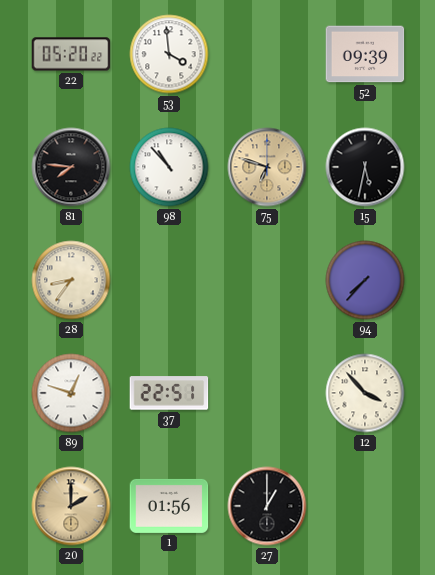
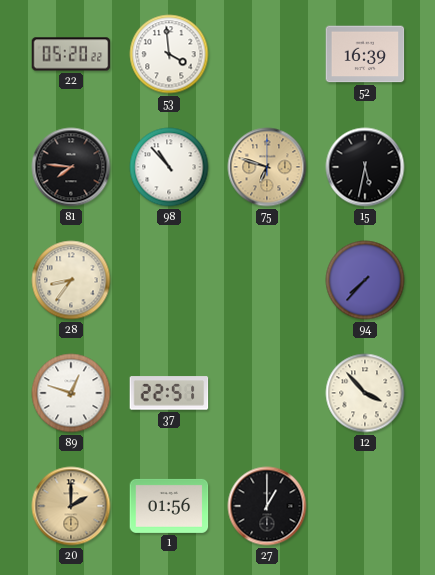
52: 09:39 -> 16:39
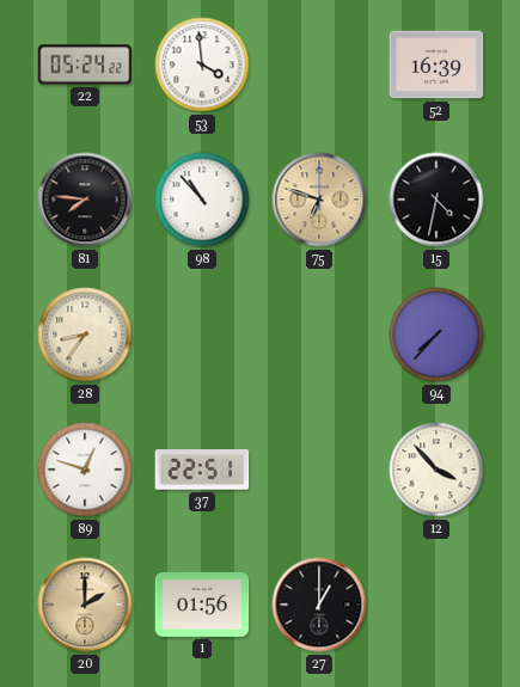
22: 05:20 -> 05:24
15: 5:32 -> 4:32
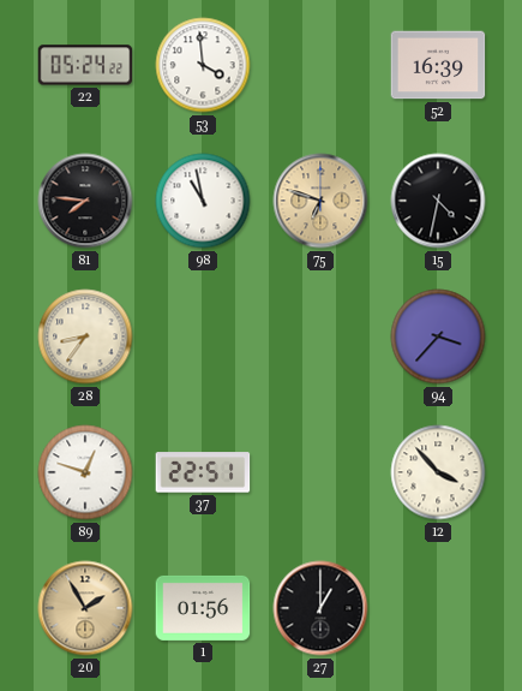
98: 10:53 -> 10:58
94: 7:37 -> 3:37
20: 2:00 -> 1:55
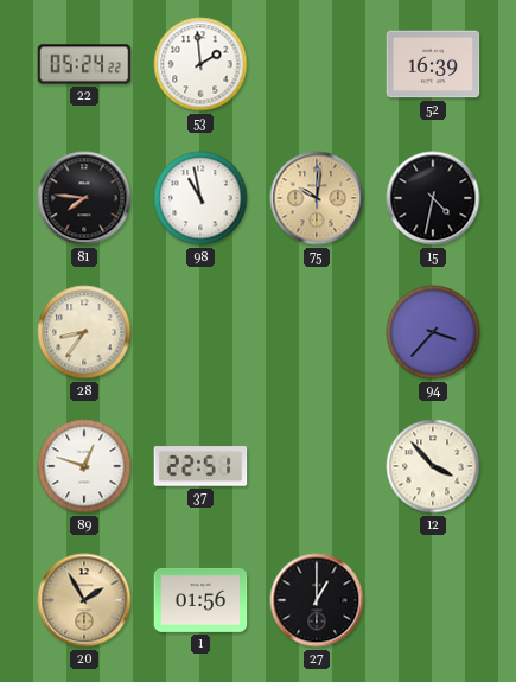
53: 3:59 -> 1:59
75: 6:48 -> 10:01
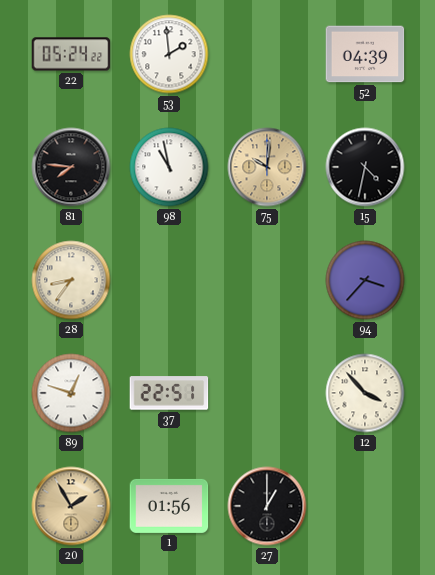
52: 16:39 -> 04:39
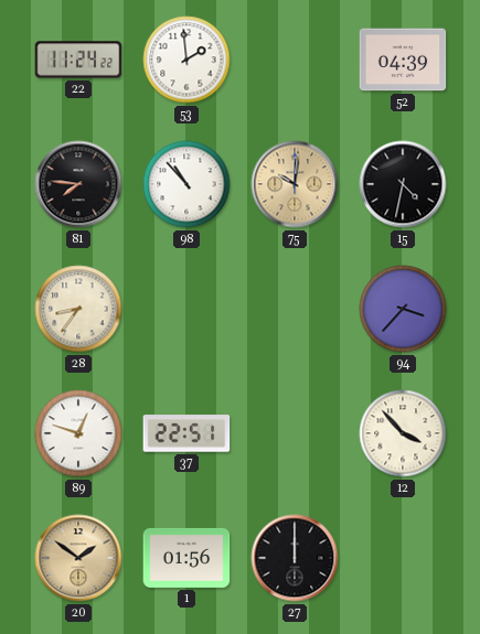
22: 05:24 -> 11:24
98: 10:58 -> 10:53
20: 1:55 -> 1:51
27: 1:00 -> 12:00
